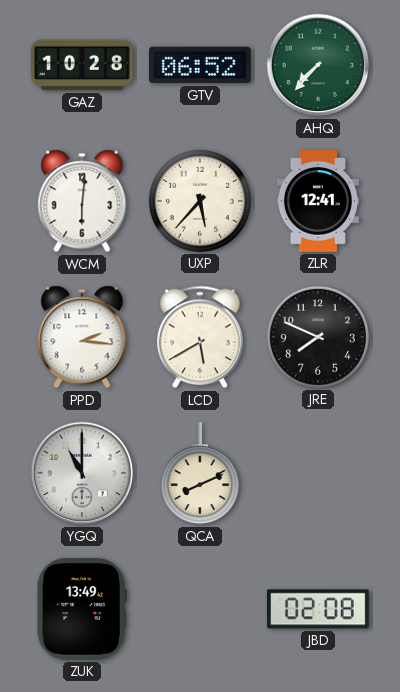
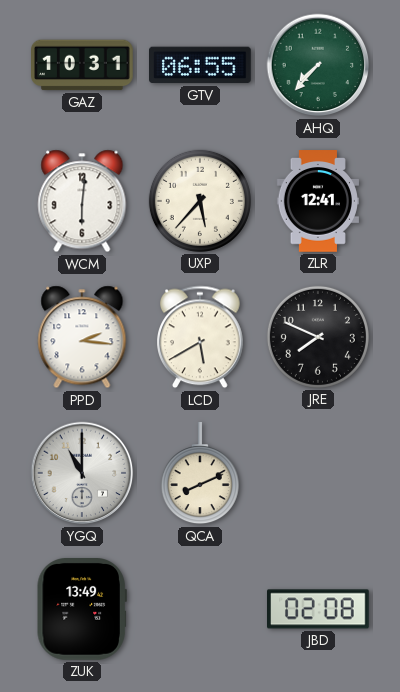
GAZ: 10:28 -> 10:31
GTV: 06:52 -> 06:55
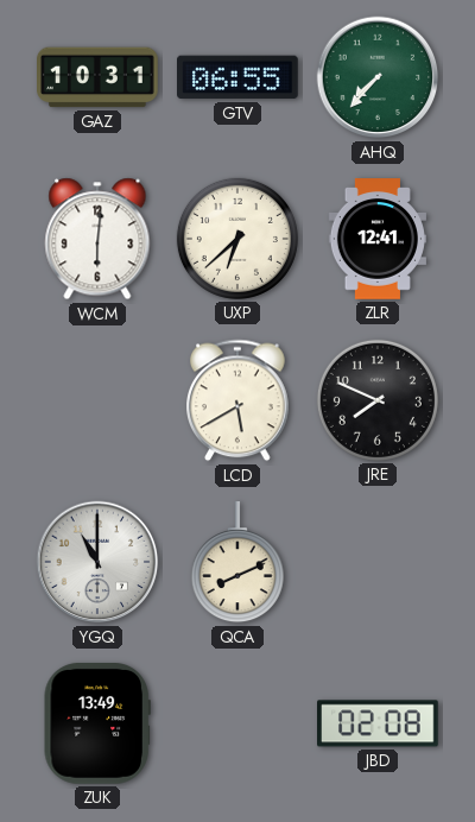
UXP: 5:37 -> 6:38
PPD: 2:16 -> none
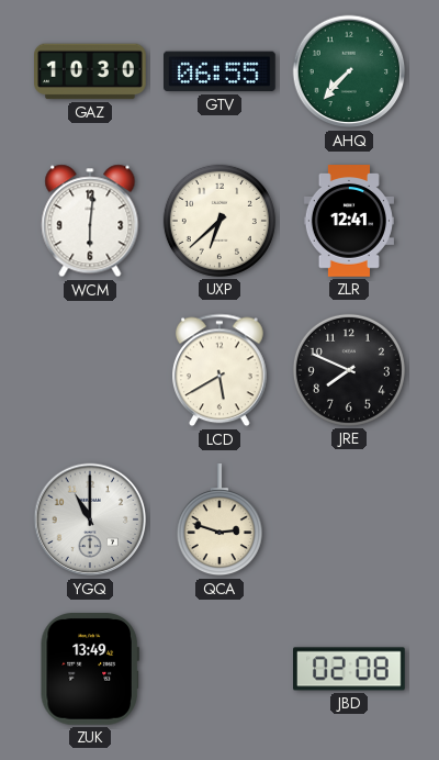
GAZ: 10:31 -> 10:30
QCA: 8:11 -> 2:48
